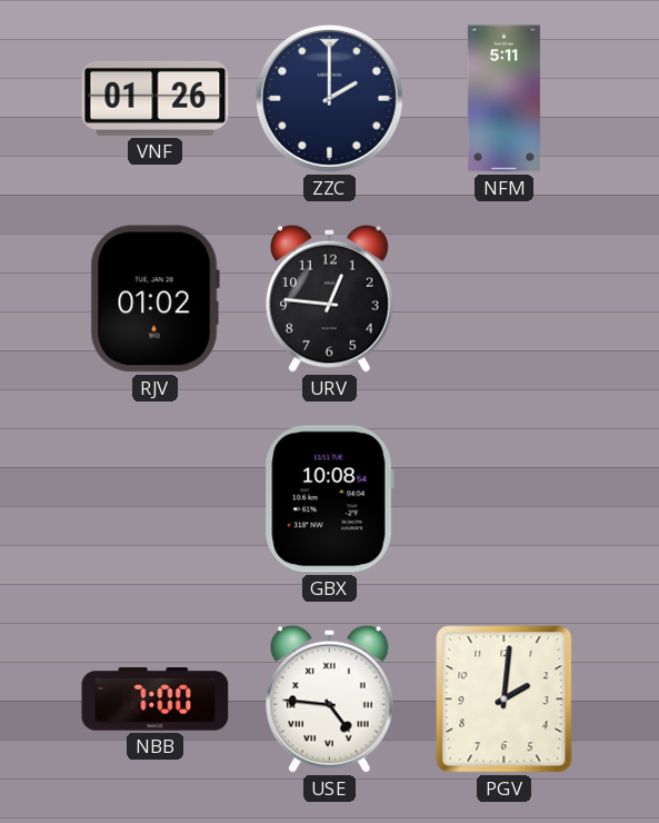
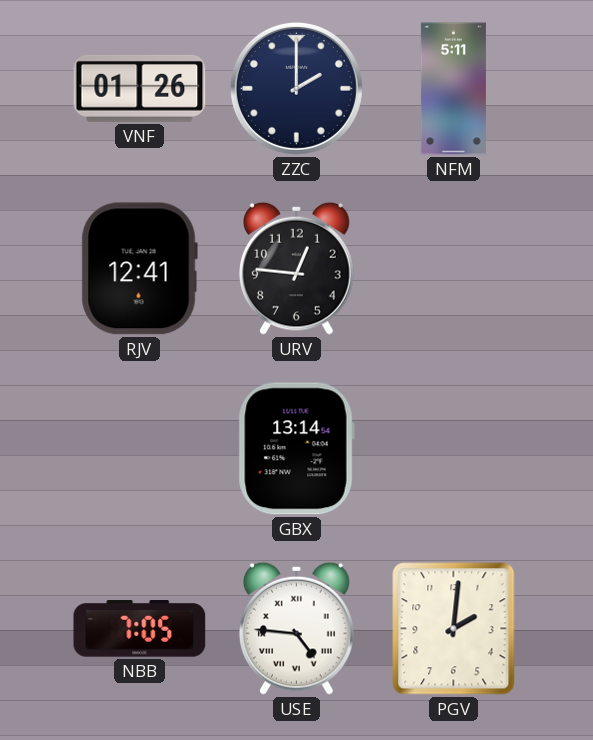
RJV: 01:02 -> 12:41
GBX: 10:08 -> 13:14
NBB: 7:00 -> 7:05
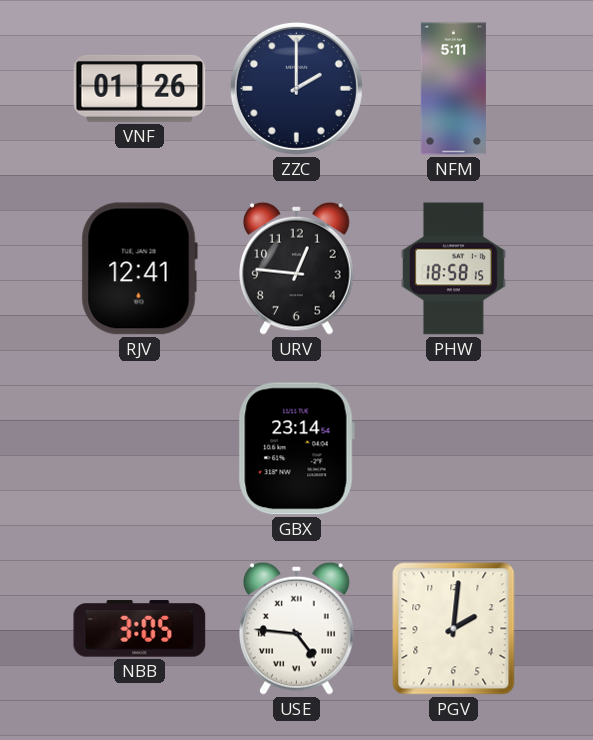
PHW: none -> 18:58
GBX: 13:14 -> 23:14
NBB: 7:05 -> 3:05
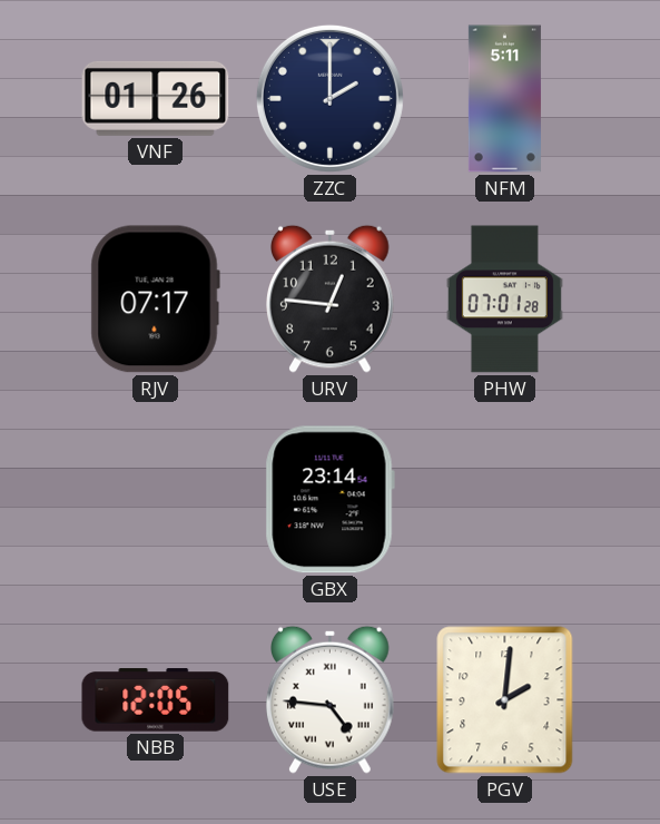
RJV: 12:41 -> 07:17
PHW: 18:58 -> 07:01
NBB: 3:05 -> 12:05
